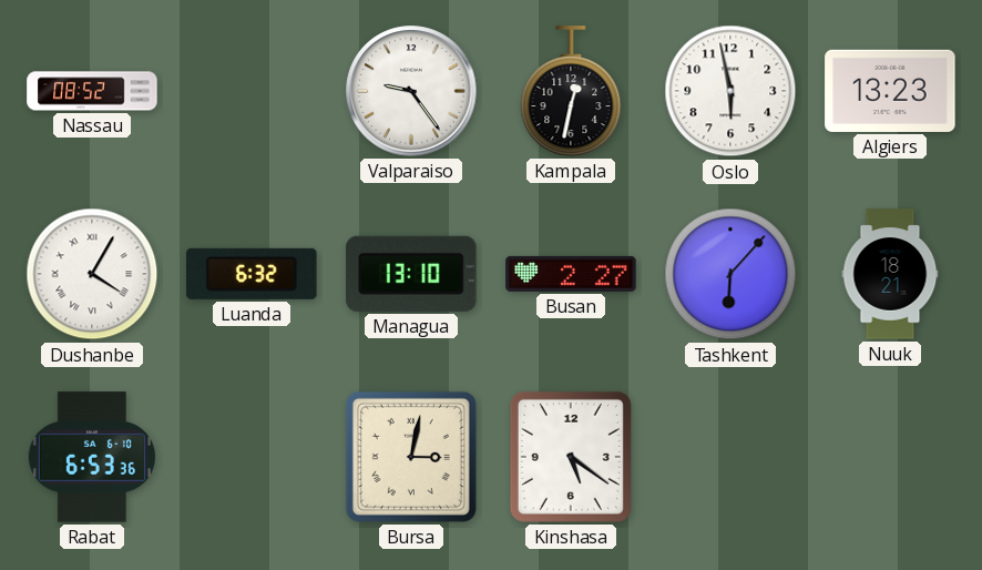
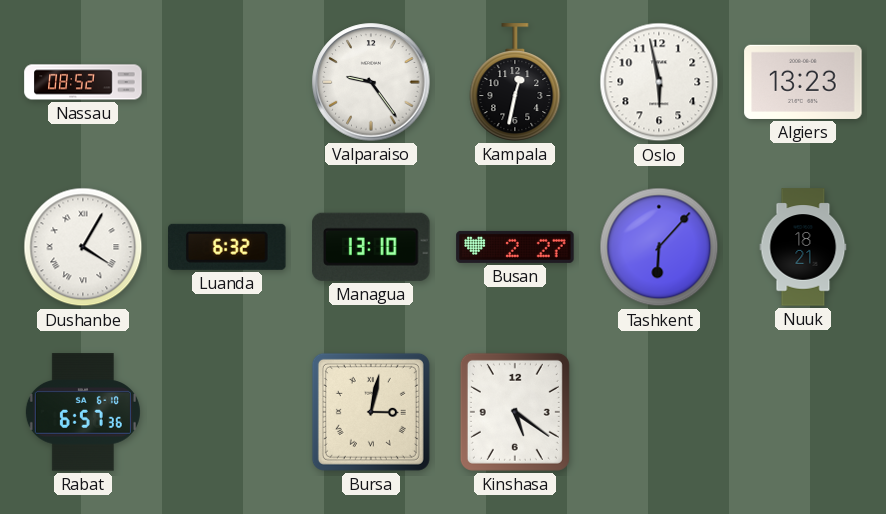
Rabat: 6:53 -> 6:57
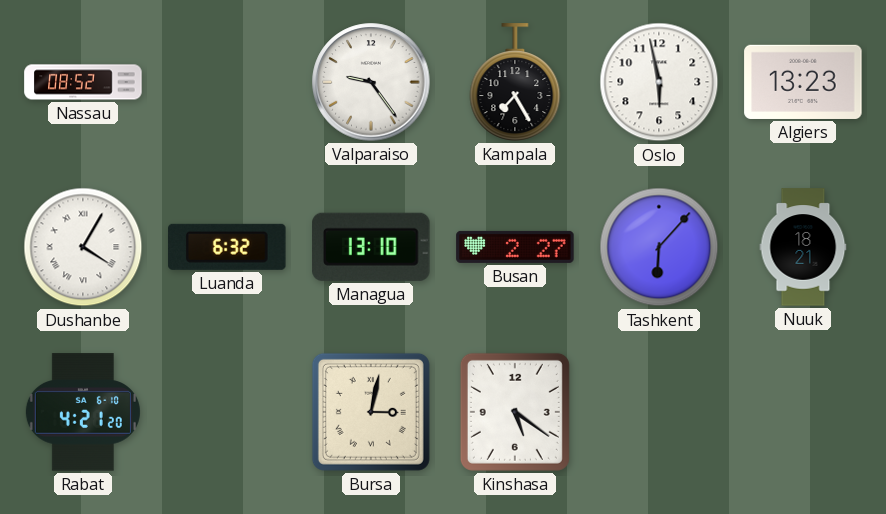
Kampala: 12:32 -> 7:25
Rabat: 6:57 -> 4:21
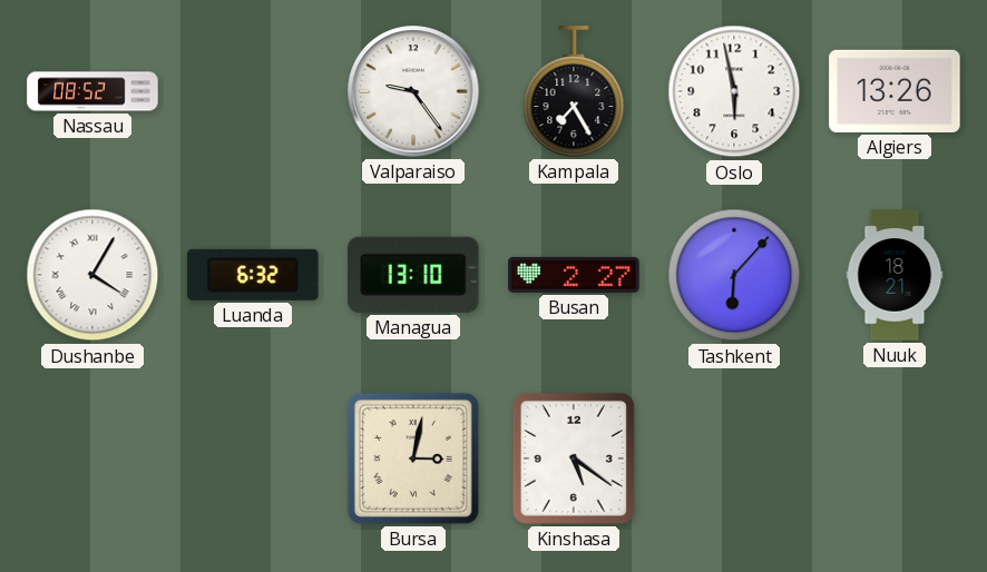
Algiers: 13:23 -> 13:26
Rabat: 4:21 -> none
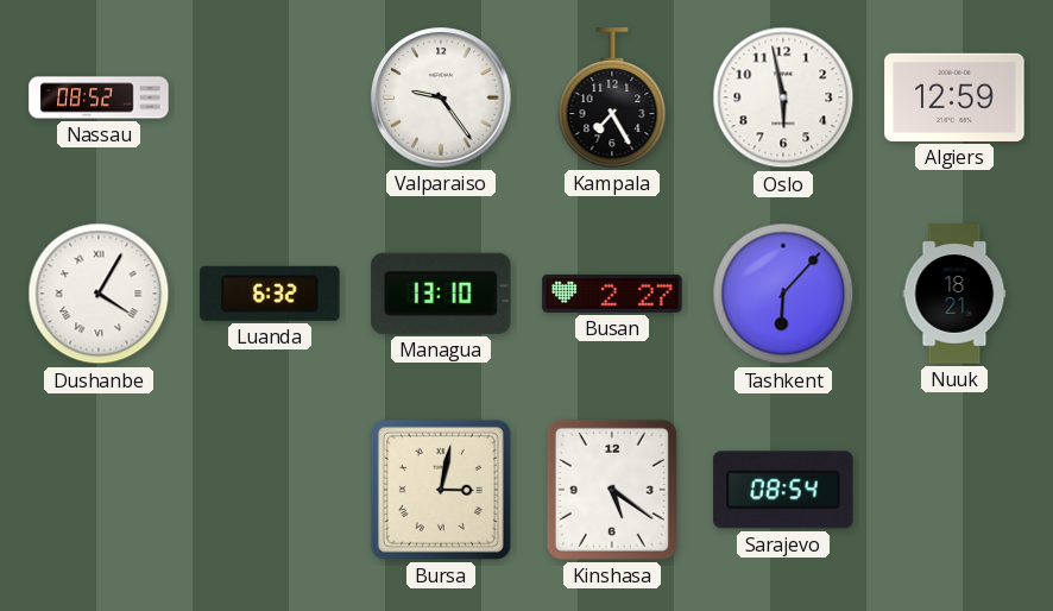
Algiers: 13:26 -> 12:59
Sarajevo: none -> 08:54
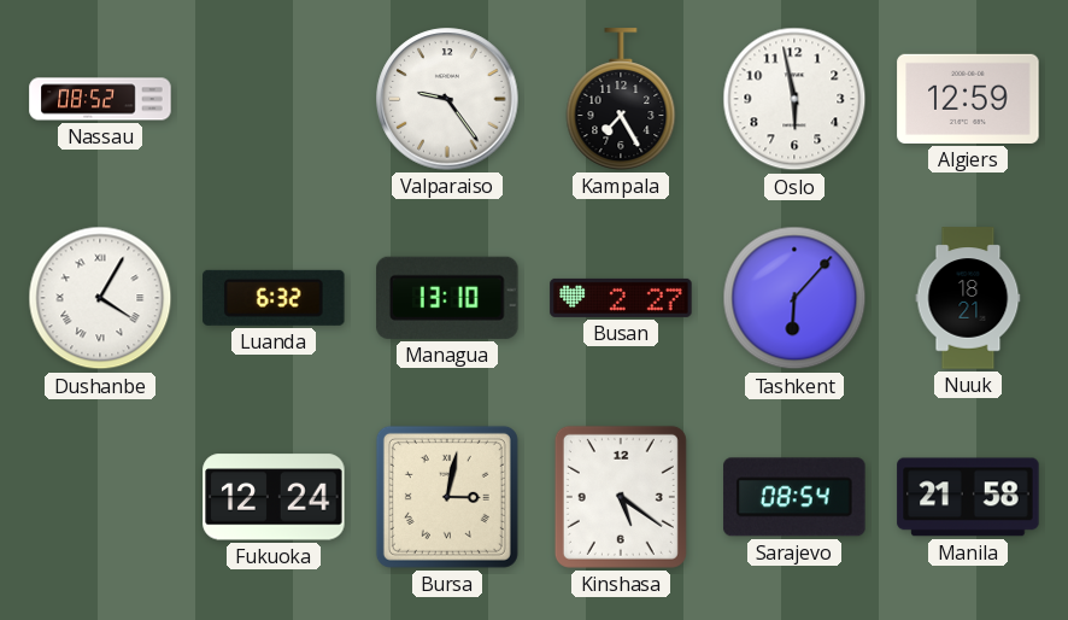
Fukuoka: none -> 12:24
Manila: none -> 21:58
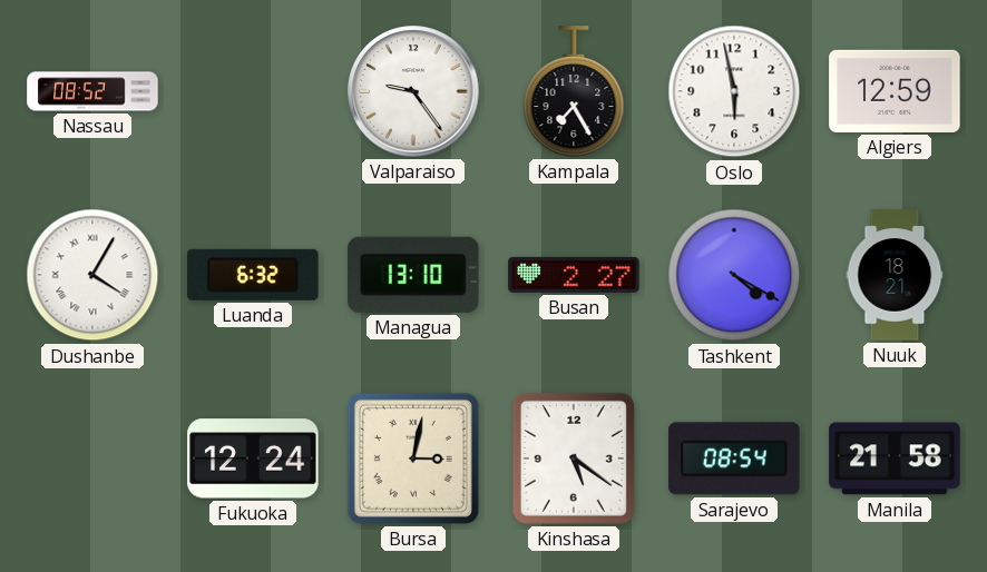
Tashkent: 6:07 -> 4:20
